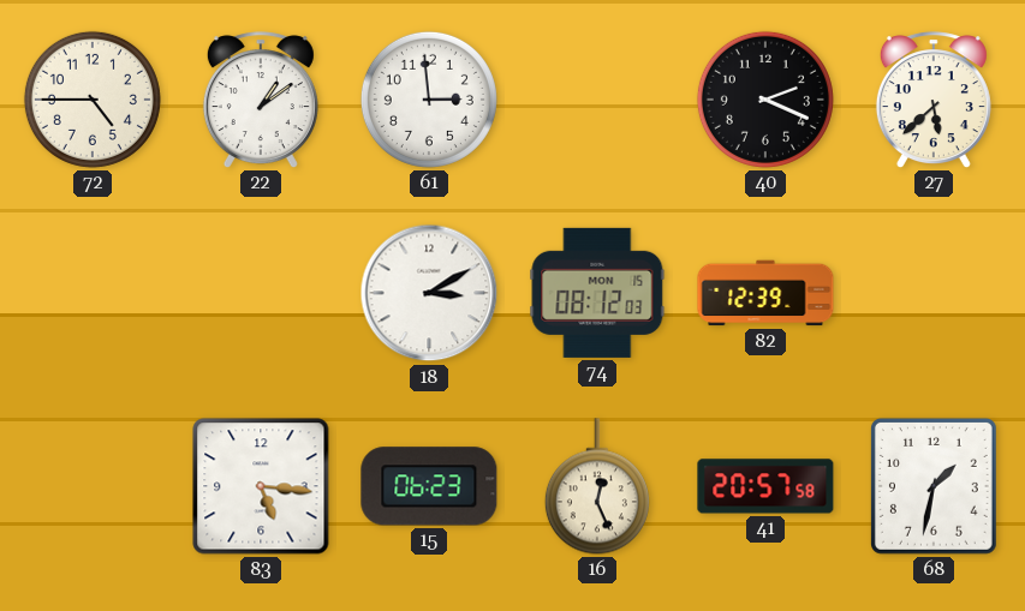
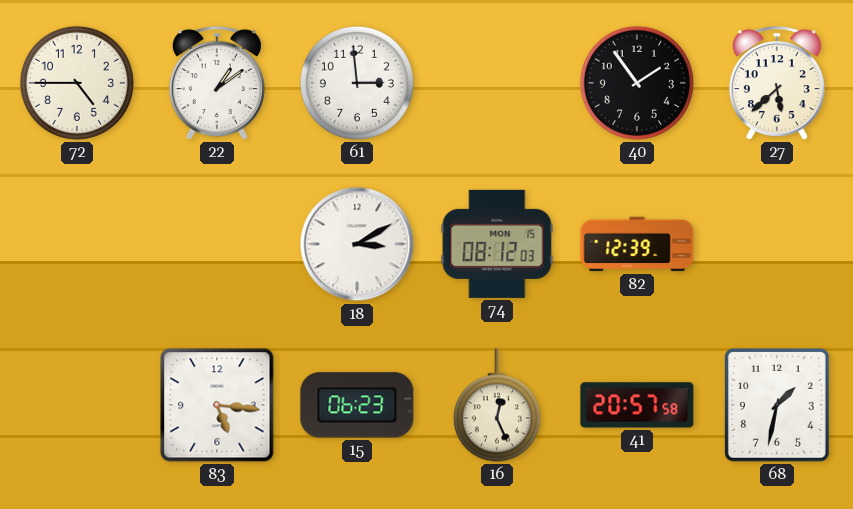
40: 2:19 -> 1:54
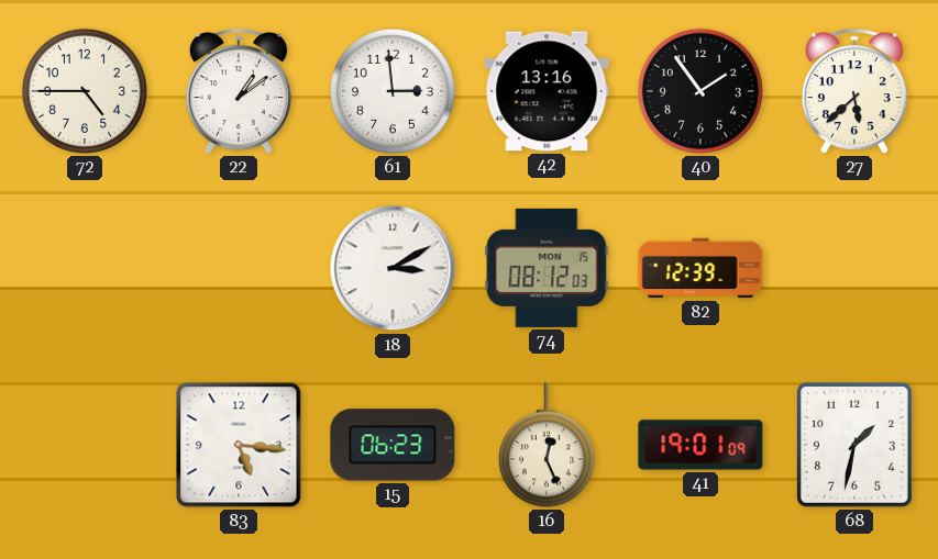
42: none -> 13:16
41: 20:57 -> 19:01
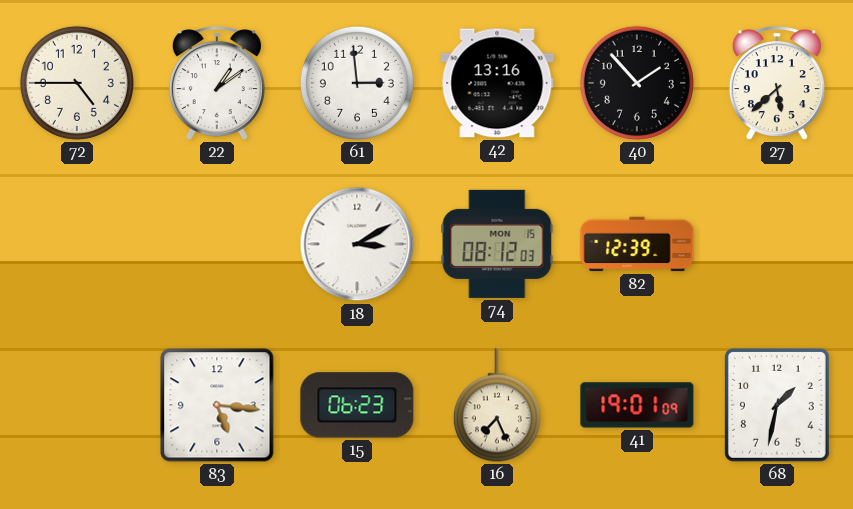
40: 1:54 -> 1:53
16: 12:26 -> 7:26
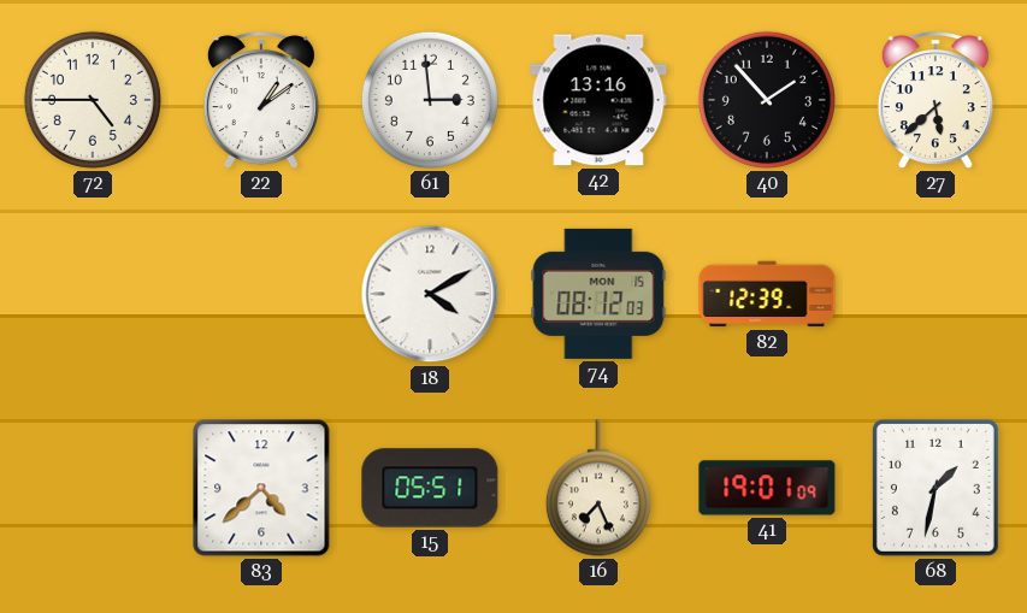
18: 3:10 -> 4:10
83: 5:16 -> 4:38
15: 06:23 -> 05:51
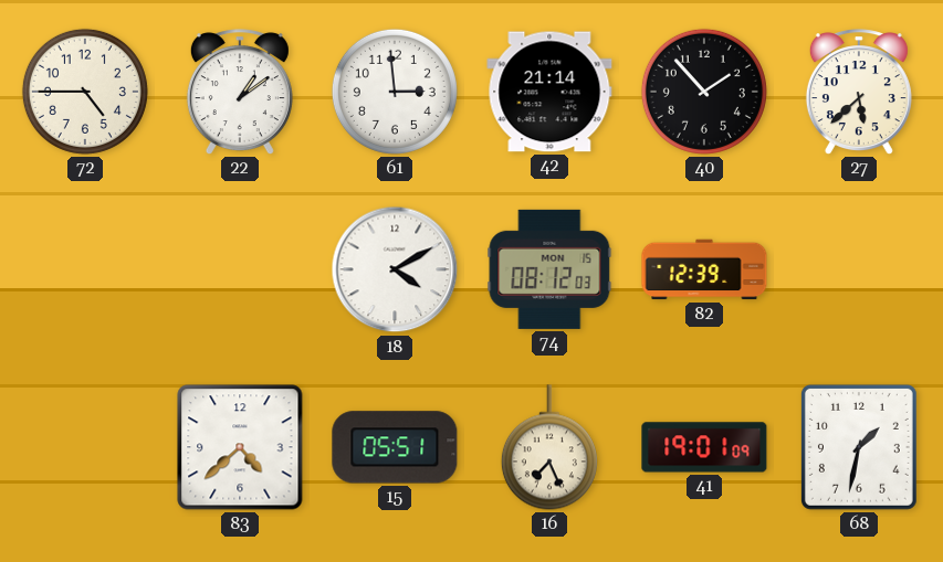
42: 13:16 -> 21:14
